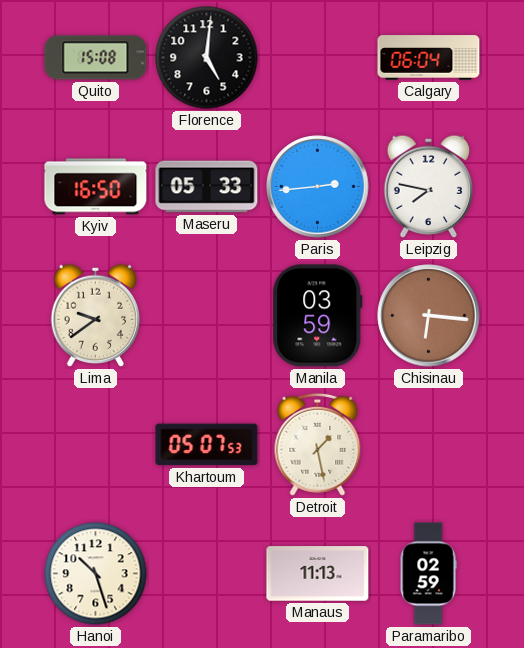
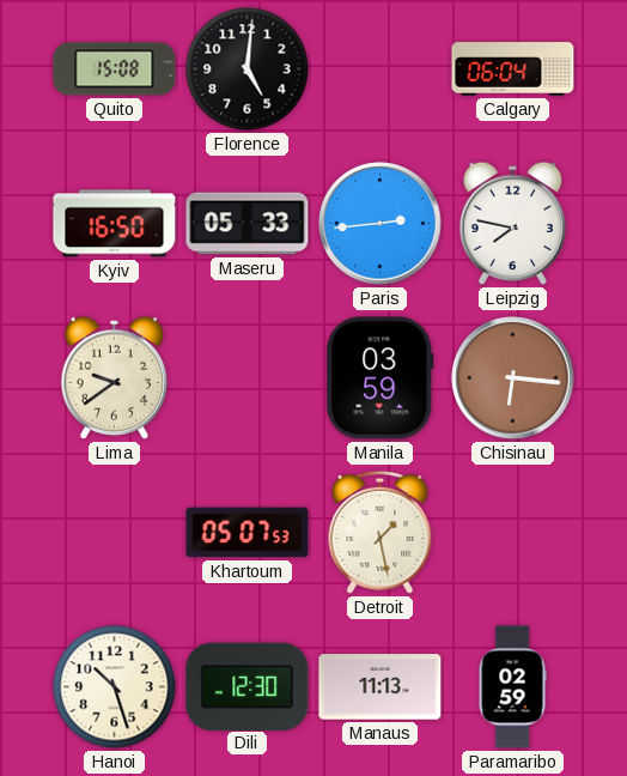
Dili: none -> 12:30
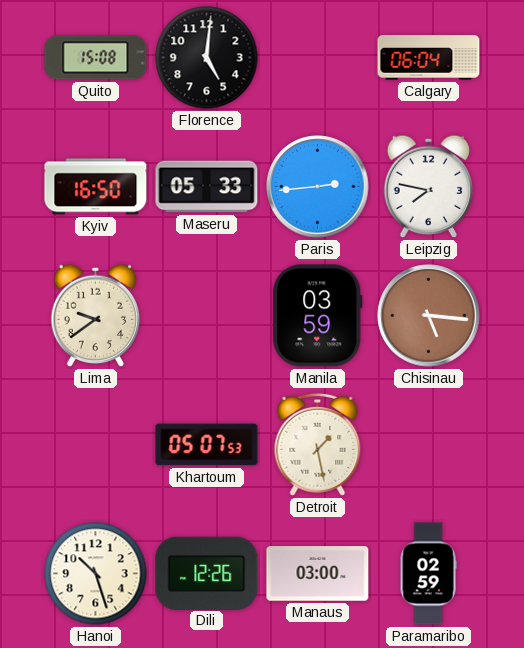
Chisinau: 6:16 -> 5:16
Dili: 12:30 -> 12:26
Manaus: 11:13 -> 03:00
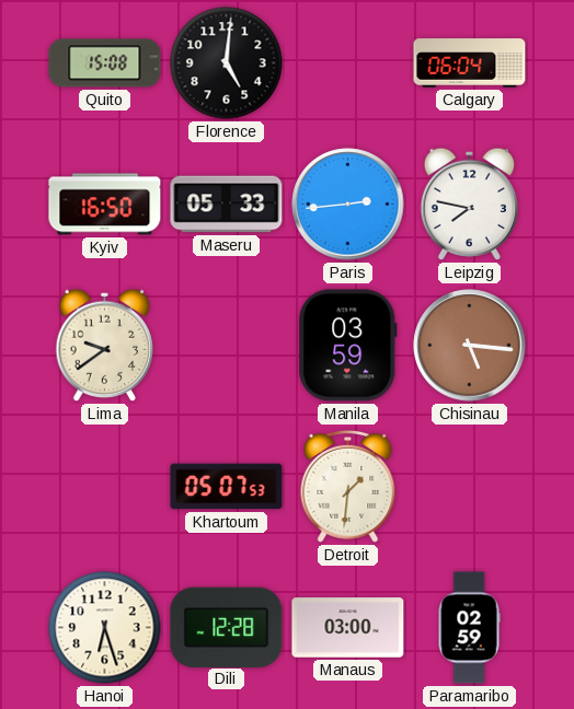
Detroit: 1:28 -> 1:31
Hanoi: 10:27 -> 6:27
Dili: 12:26 -> 12:28
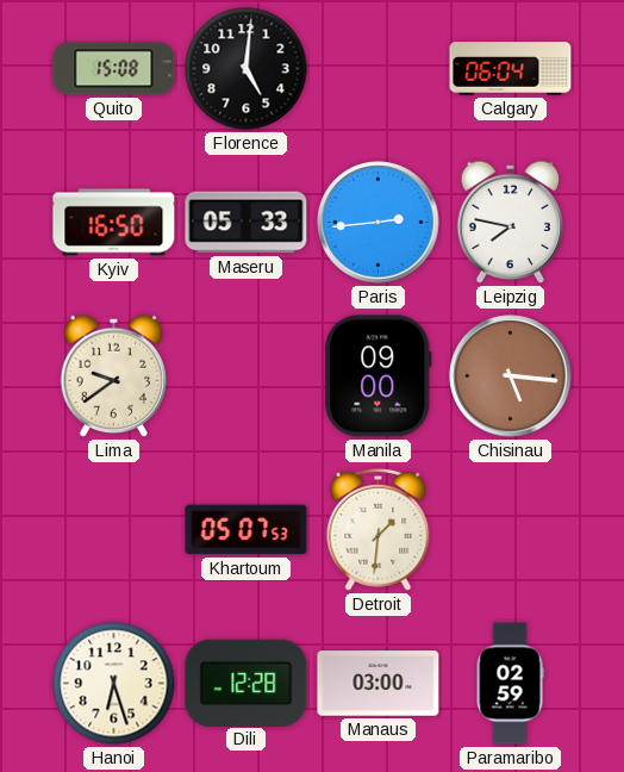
Manila: 03:59 -> 09:00
